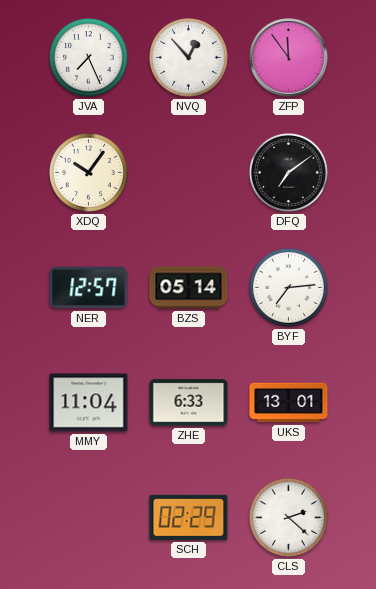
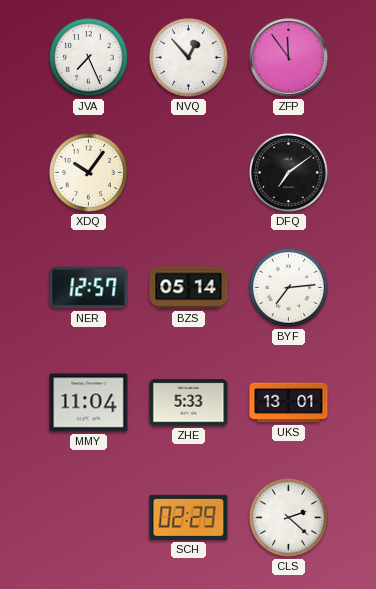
ZHE: 6:33 -> 5:33
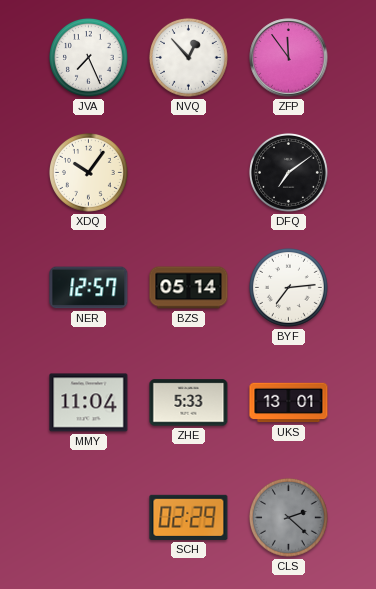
CLS dial: white -> grey
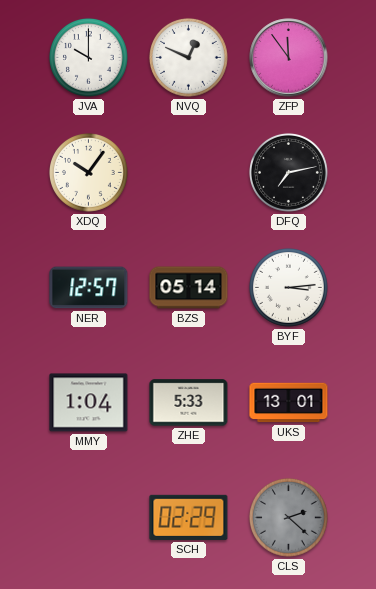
JVA: 7:26 -> 10:00
NVQ: 12:53 -> 12:49
DFQ: 7:09 -> 7:13
BYF: 7:14 -> 3:14
MMY: 11:04 -> 1:04
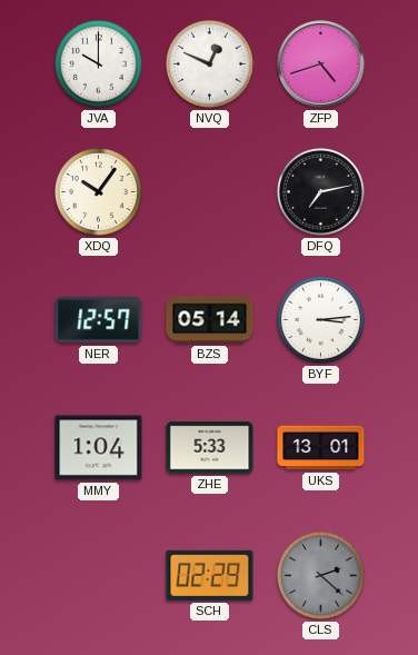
ZFP: 11:54 -> 4:42
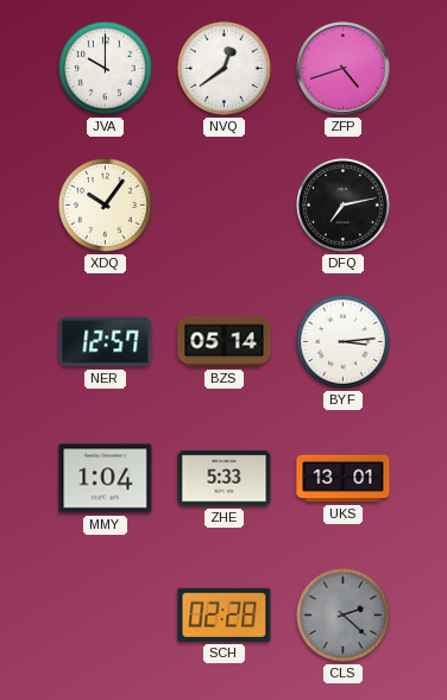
NVQ: 12:49 -> 12:39
SCH: 02:29 -> 02:28
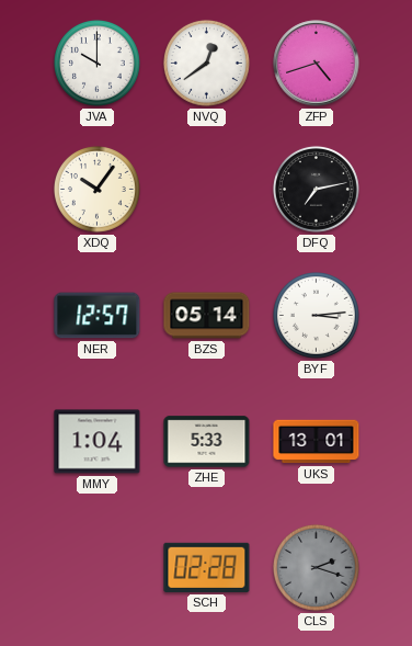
CLS: 2:22 -> 2:18
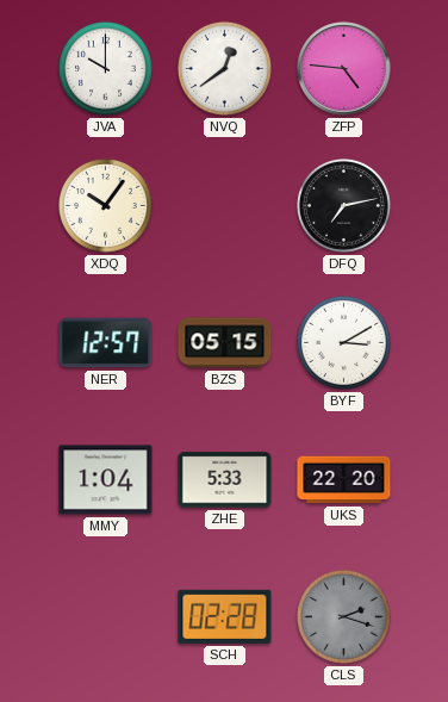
ZFP: 4:42 -> 4:46
BZS: 05:14 -> 05:15
BYF: 3:14 -> 3:10
UKS: 13:01 -> 22:20
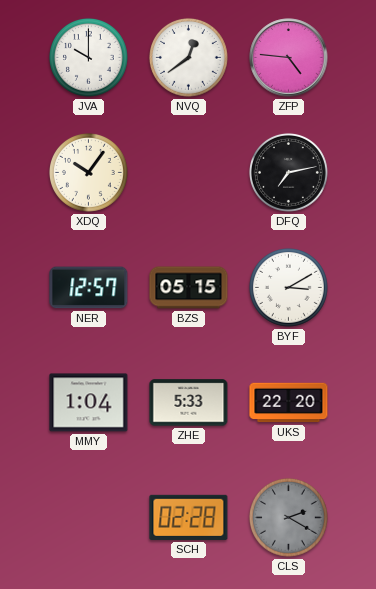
CLS: 2:18 -> 2:20
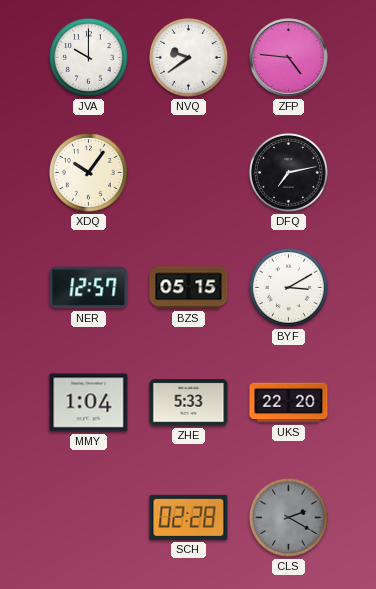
NVQ: 12:39 -> 9:39
